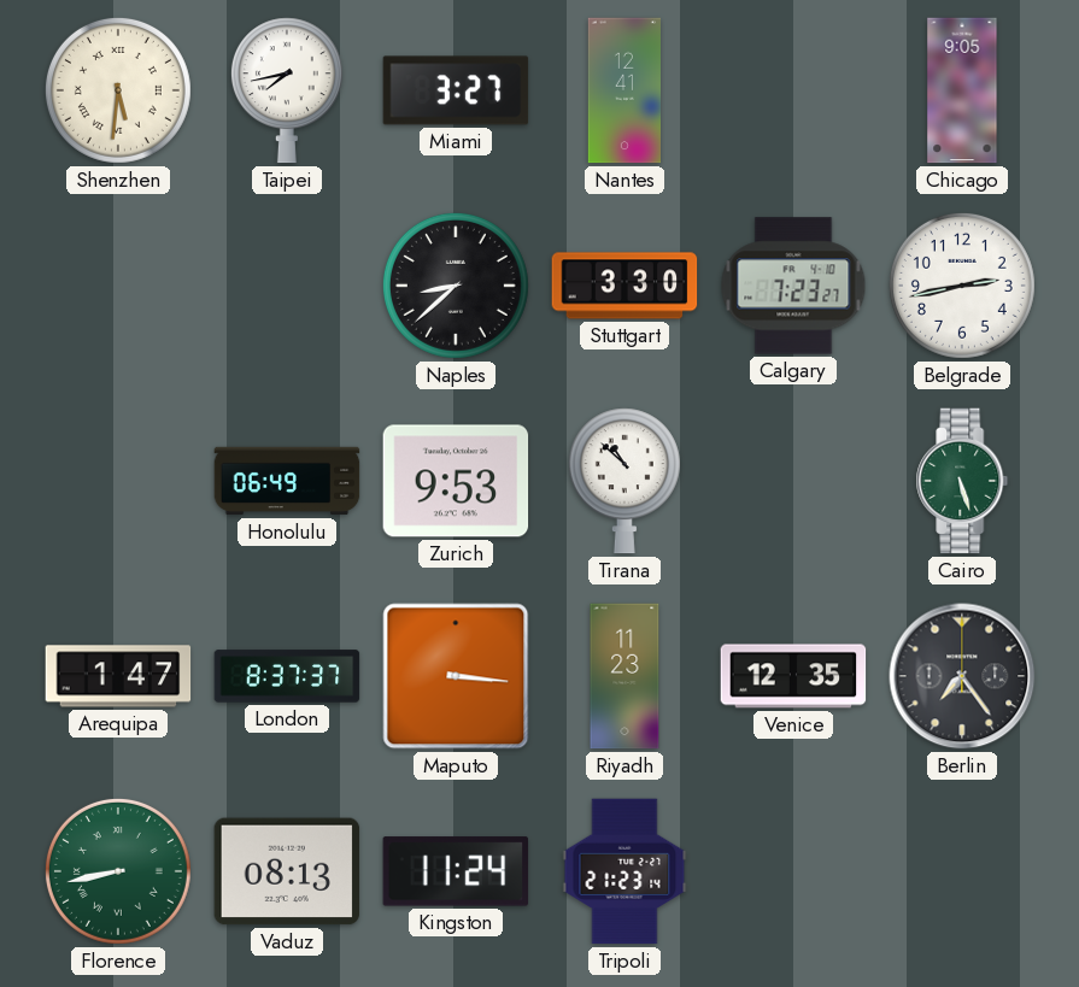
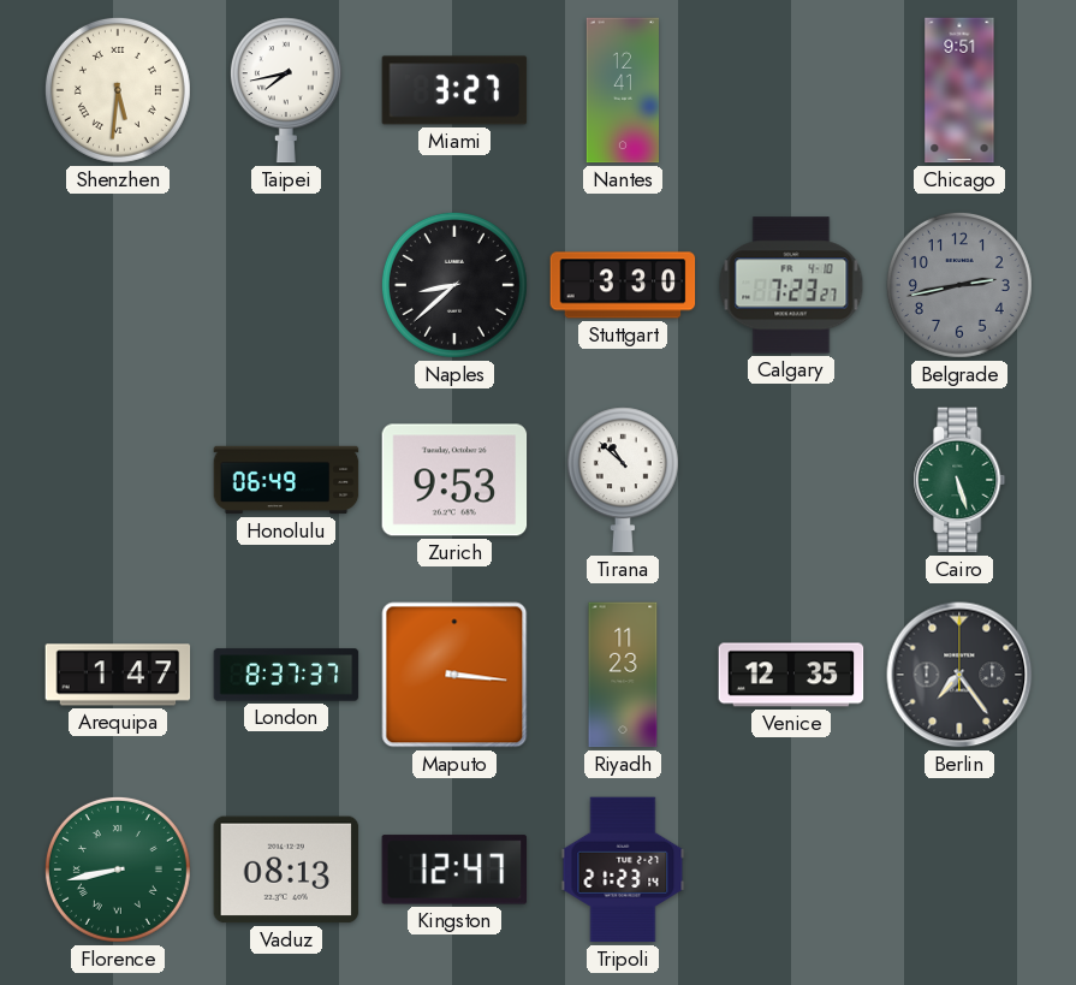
Chicago: 9:05 -> 9:51
Belgrade dial: white -> grey
Kingston: 11:24 -> 12:47
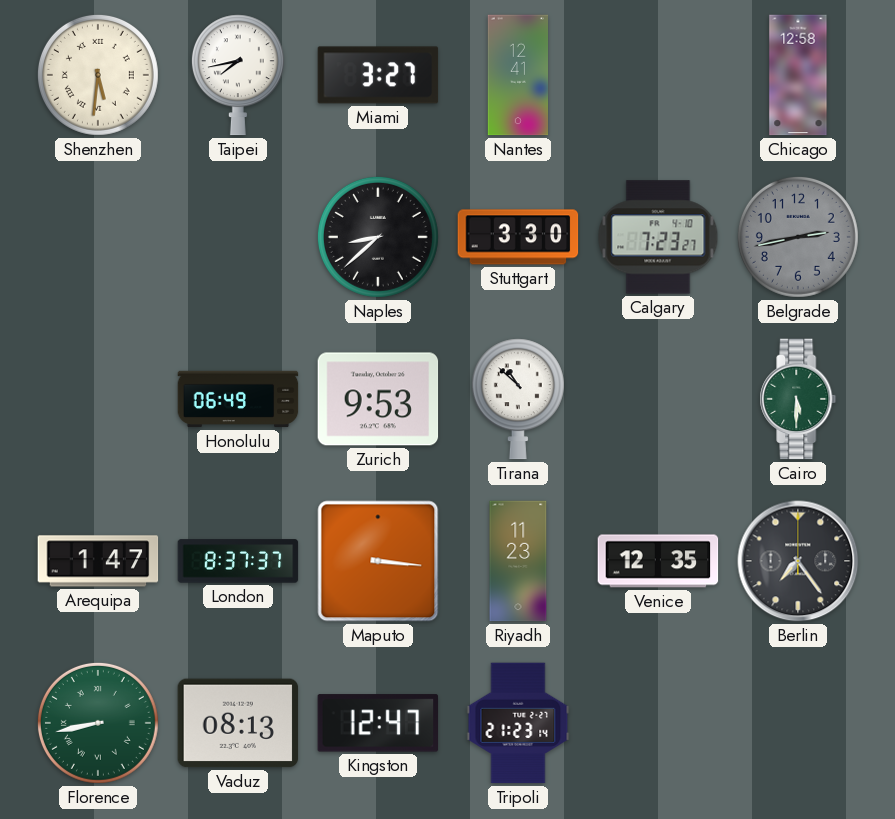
Chicago: 9:51 -> 12:58
Cairo: 5:27 -> 5:30
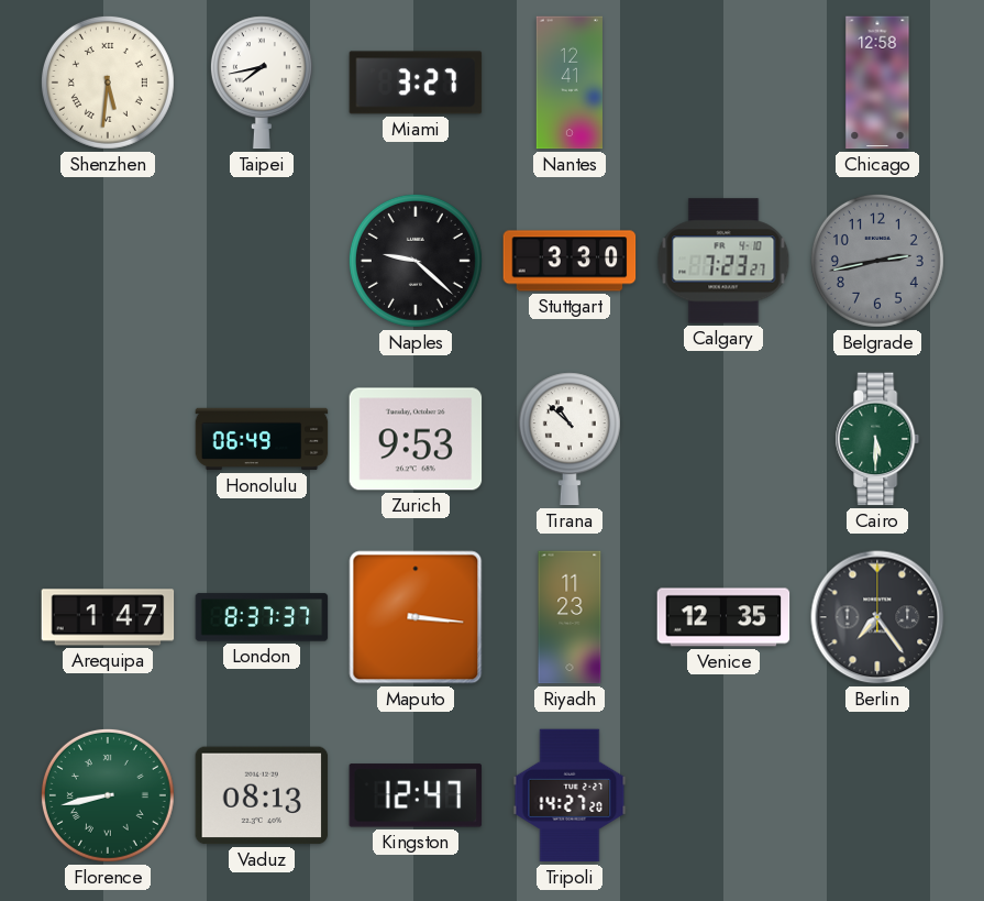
Naples: 8:38 -> 9:22
Tripoli: 21:23 -> 14:27
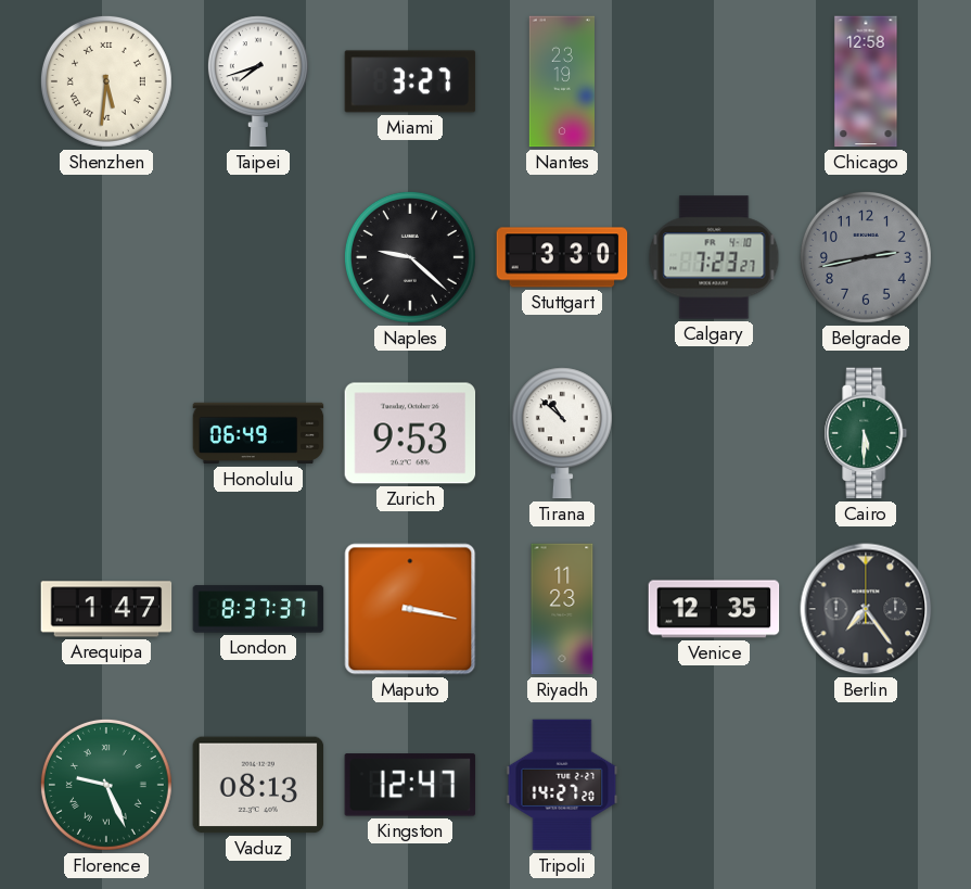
Taipei: 7:43 -> 7:42
Nantes: 12:41 -> 23:19
Maputo: 3:16 -> 3:17
Florence: 8:43 -> 9:26
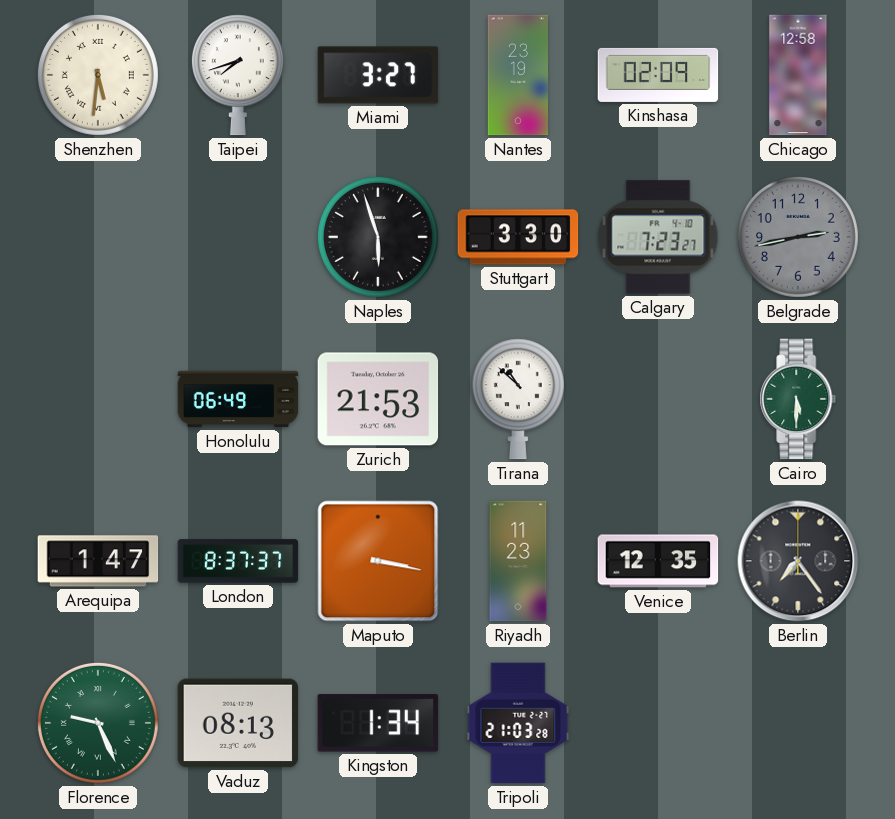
Kinshasa: none -> 02:09
Naples: 9:22 -> 5:57
Zurich: 9:53 -> 21:53
Kingston: 12:47 -> 1:34
Tripoli: 14:27 -> 21:03
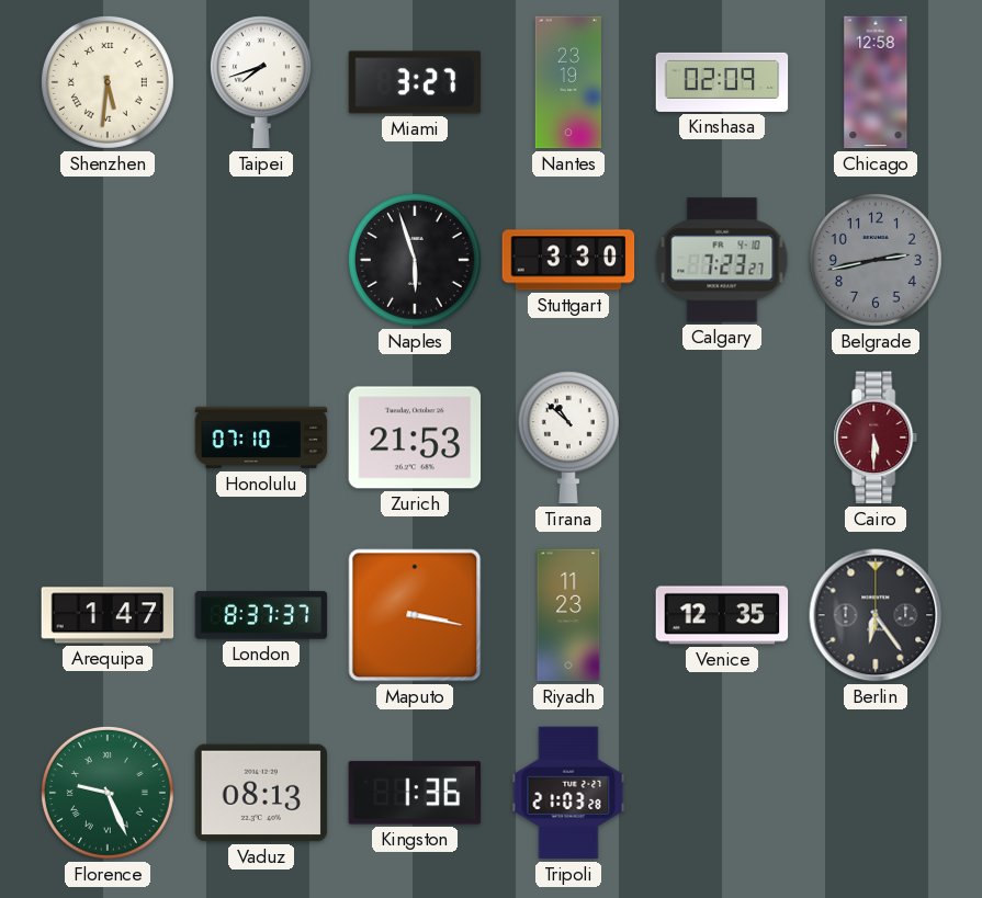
Honolulu: 06:49 -> 07:10
Cairo dial: green -> burgundy
Berlin: 7:24 -> 6:24
Kingston: 1:34 -> 1:36
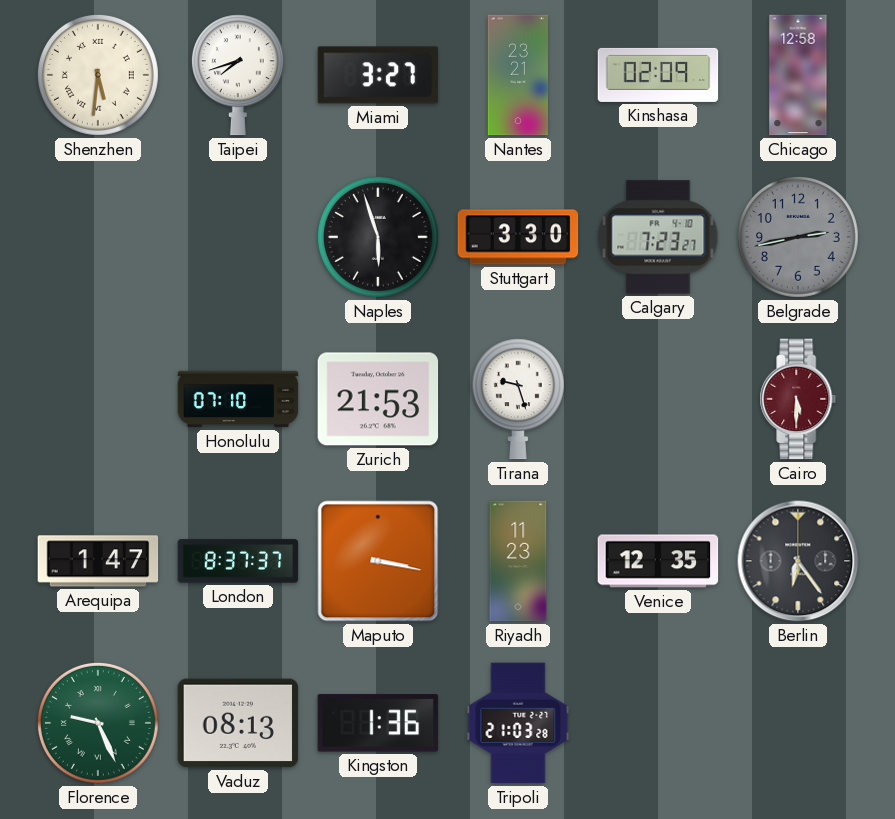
Nantes: 23:19 -> 23:21
Tirana: 10:52 -> 9:27
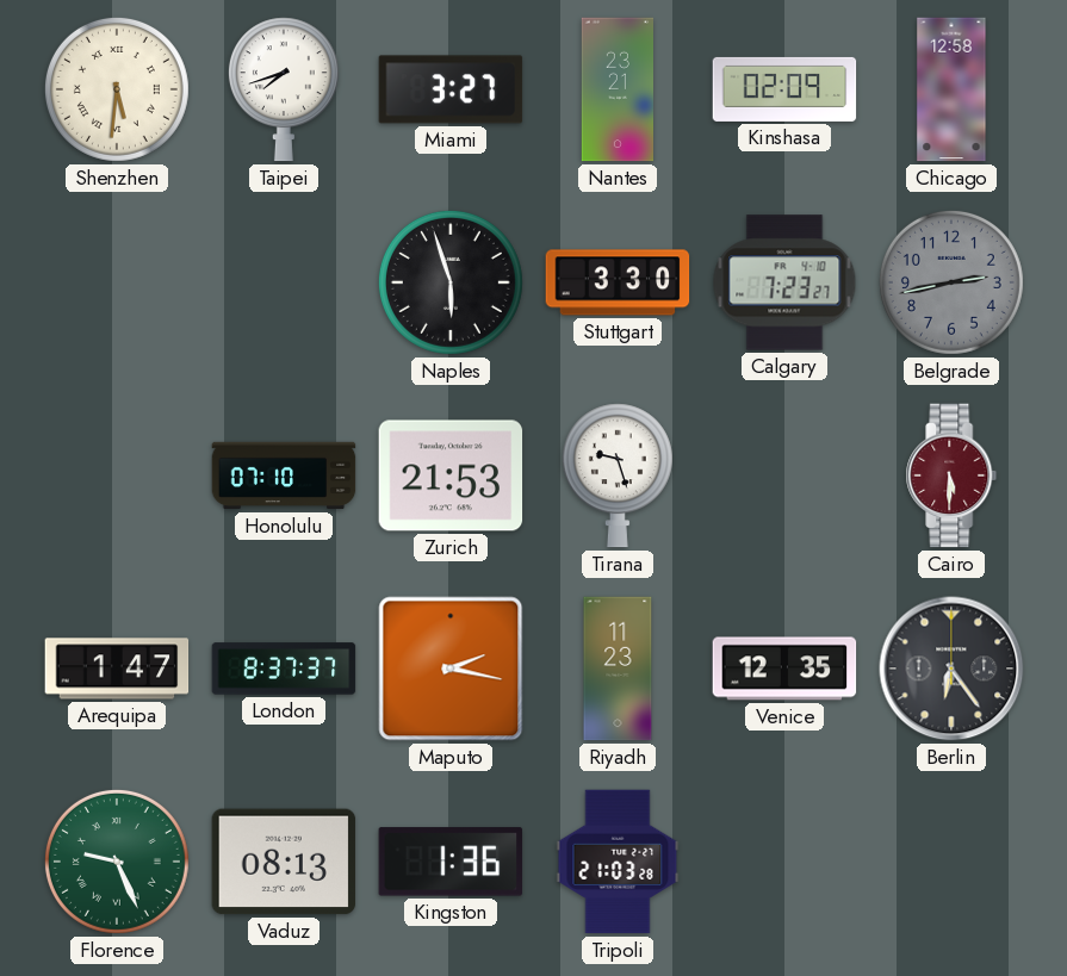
Maputo: 3:17 -> 2:17
